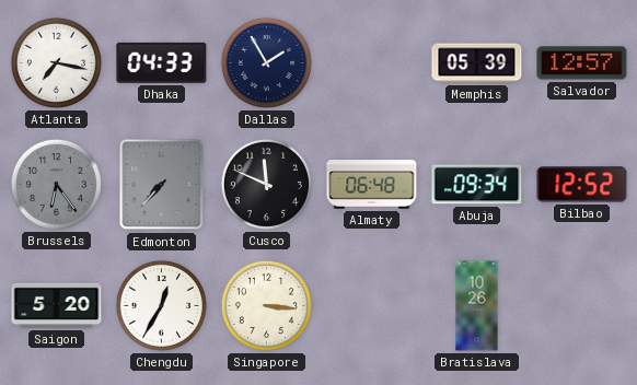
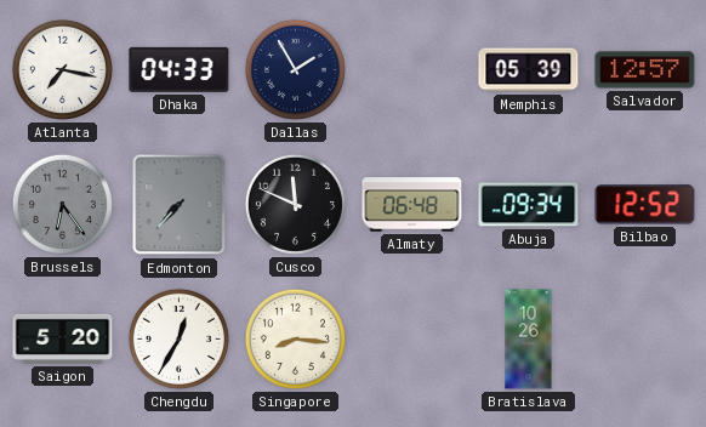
Singapore: 3:16 -> 8:16
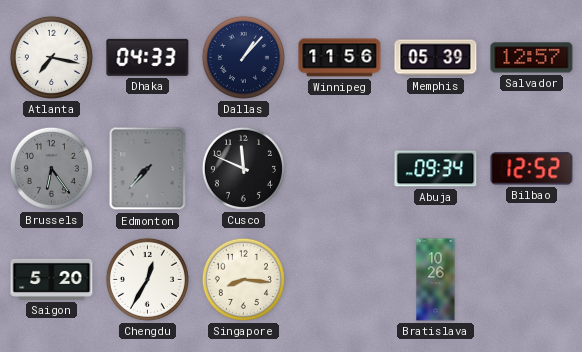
Dallas: 1:55 -> 1:07
Winnipeg: none -> 11:56
Almaty: 06:48 -> none
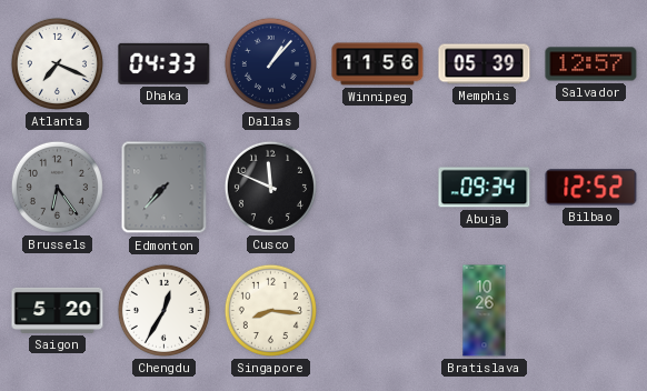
Atlanta: 7:17 -> 7:19
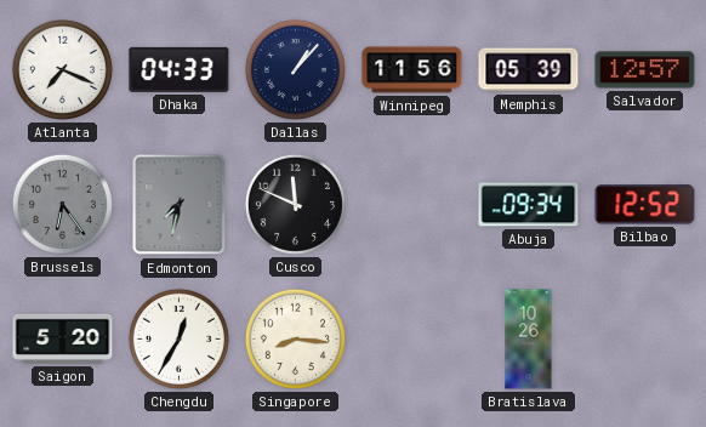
Edmonton: 7:37 -> 7:32
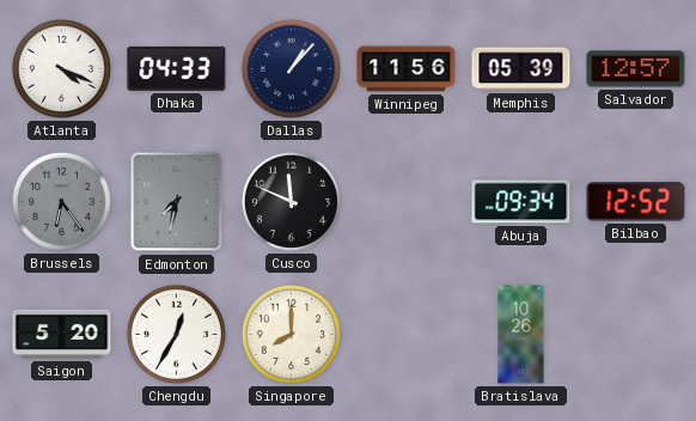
Atlanta: 7:19 -> 4:19
Singapore: 8:16 -> 8:00
